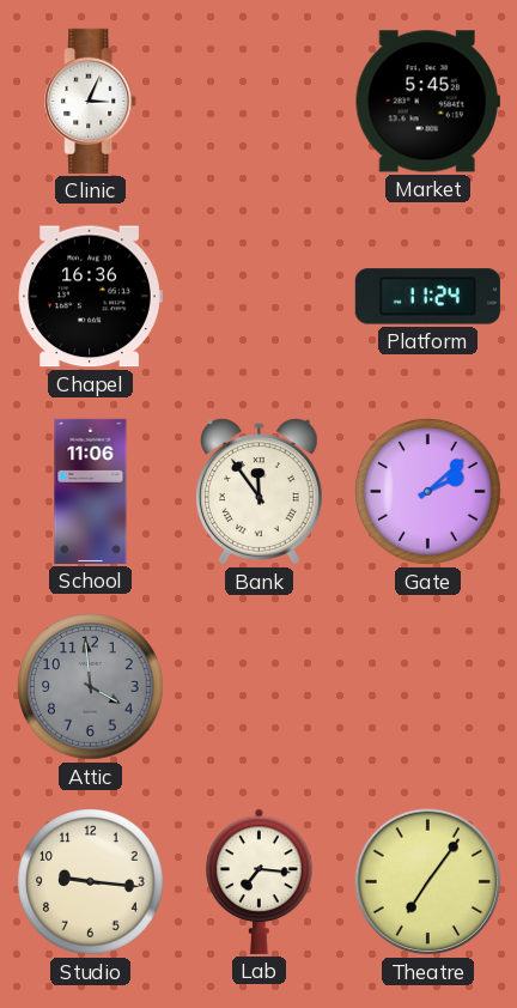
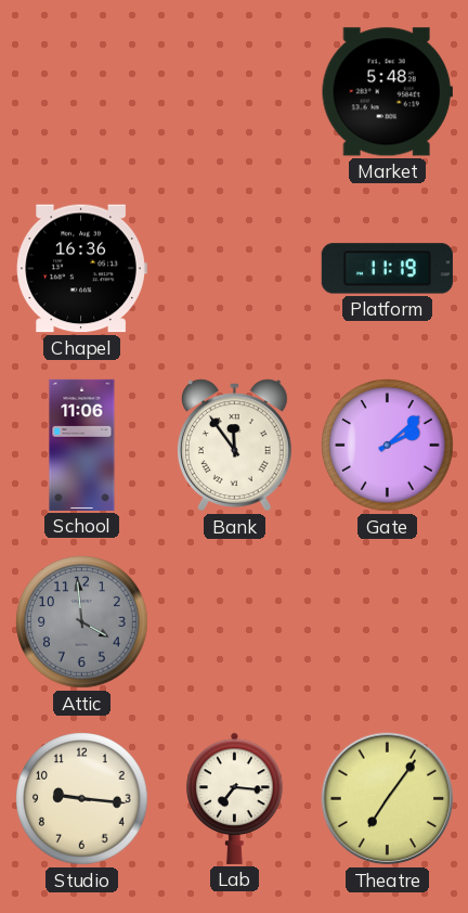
Clinic: 3:04 -> none
Market: 5:45 -> 5:48
Platform: 11:24 -> 11:19
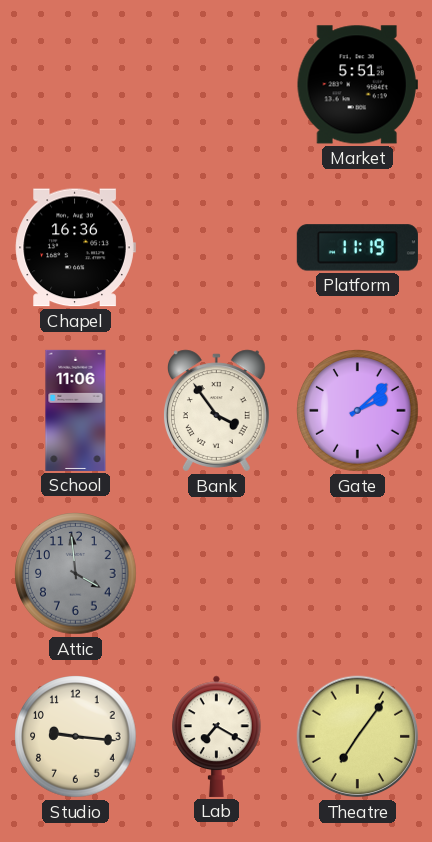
Market: 5:48 -> 5:51
Bank: 11:54 -> 3:54
Lab: 7:16 -> 7:20
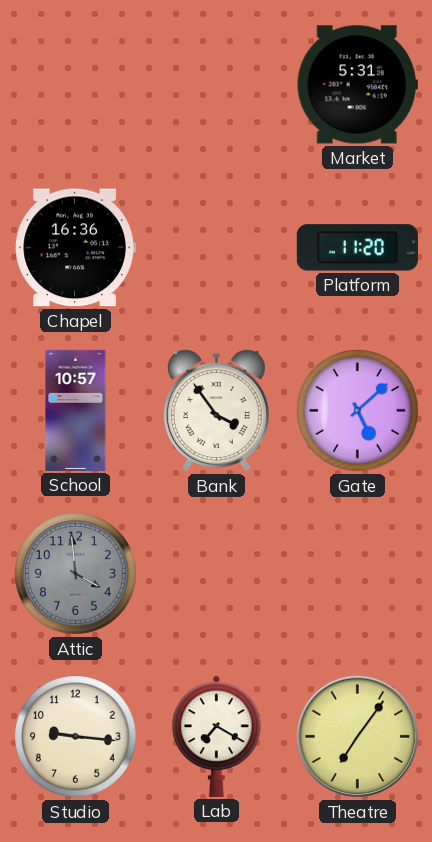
Market: 5:51 -> 5:31
Platform: 11:19 -> 11:20
School: 11:06 -> 10:57
Gate: 2:08 -> 5:08
